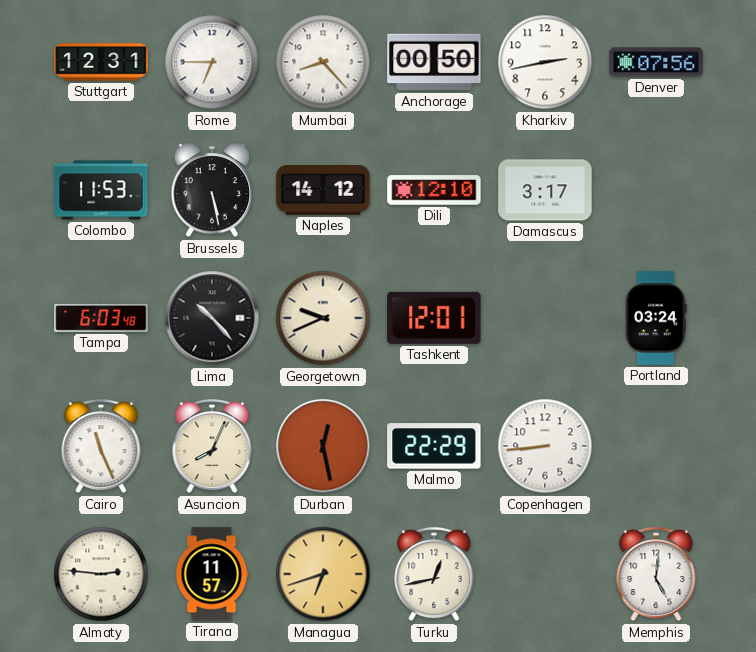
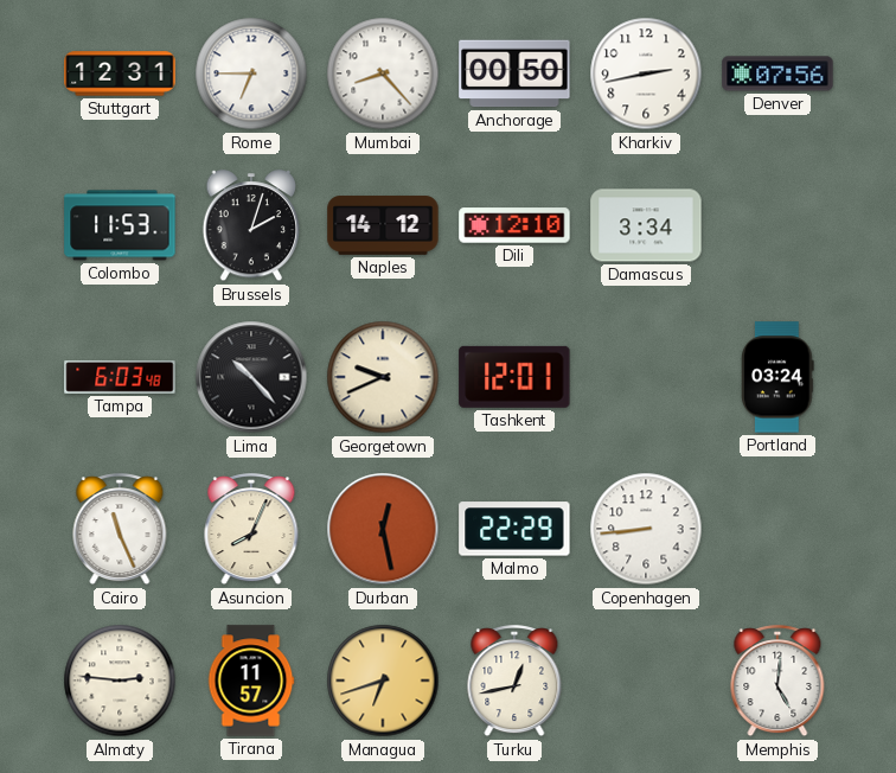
Brussels: 5:28 -> 2:03
Damascus: 3:17 -> 3:34
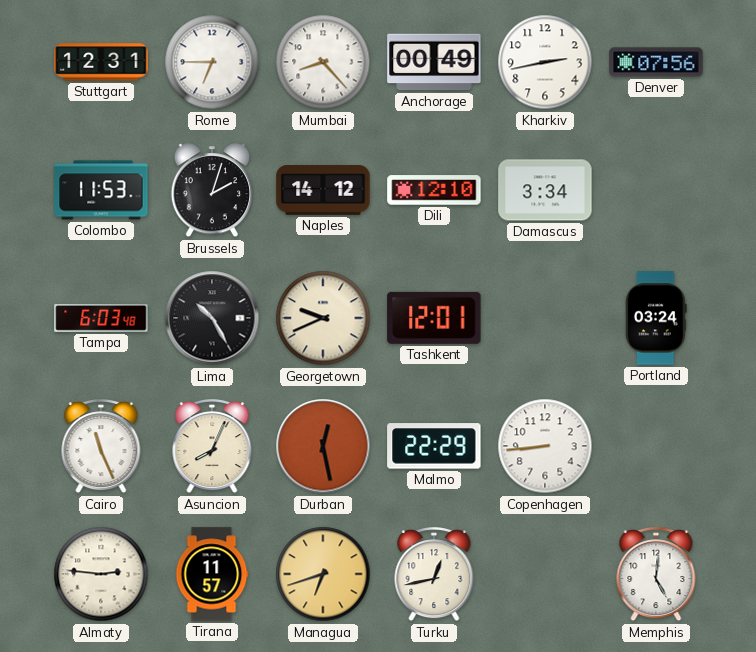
Anchorage: 00:50 -> 00:49
Lima: 10:23 -> 10:25
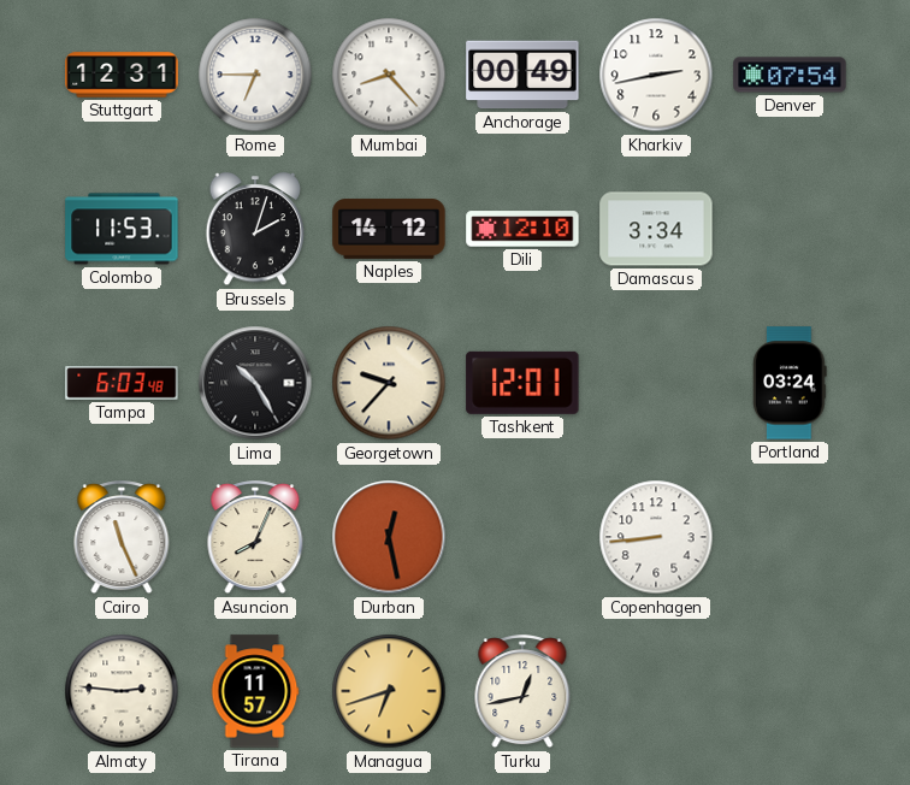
Denver: 07:56 -> 07:54
Georgetown: 9:41 -> 9:37
Malmo: 22:29 -> none
Memphis: 5:01 -> none
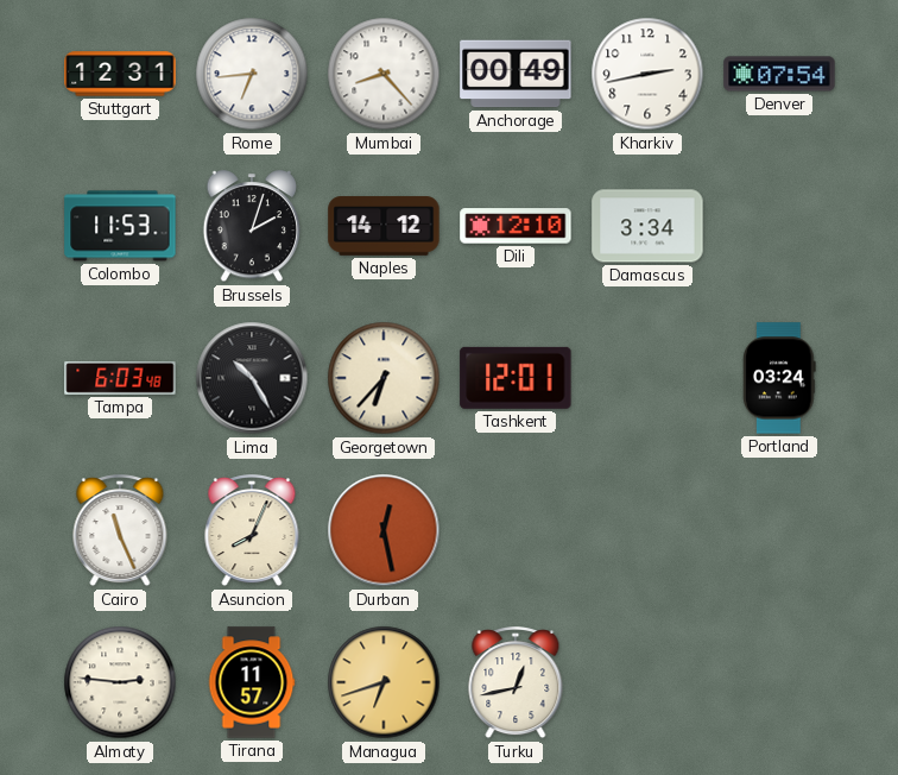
Rome: 6:45 -> 6:44
Georgetown: 9:37 -> 6:37
Copenhagen: 8:44 -> none
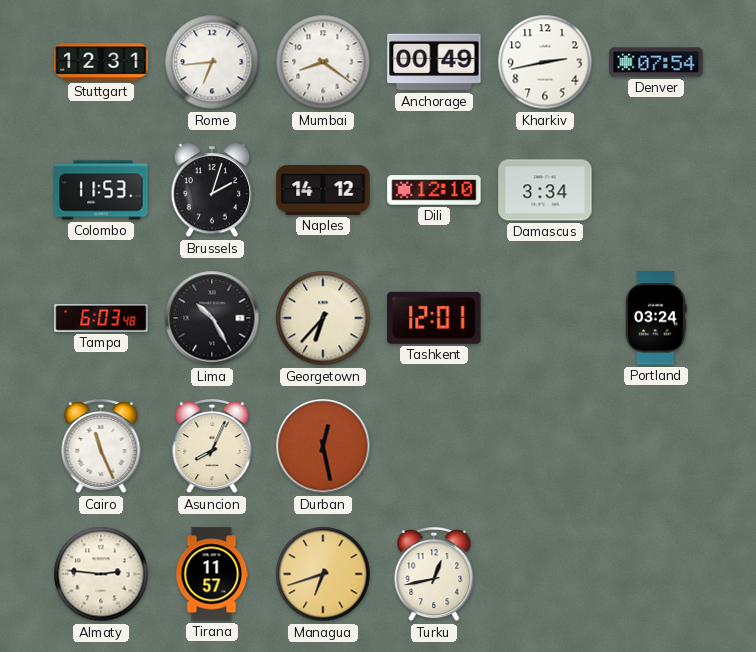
Mumbai: 8:23 -> 8:21
